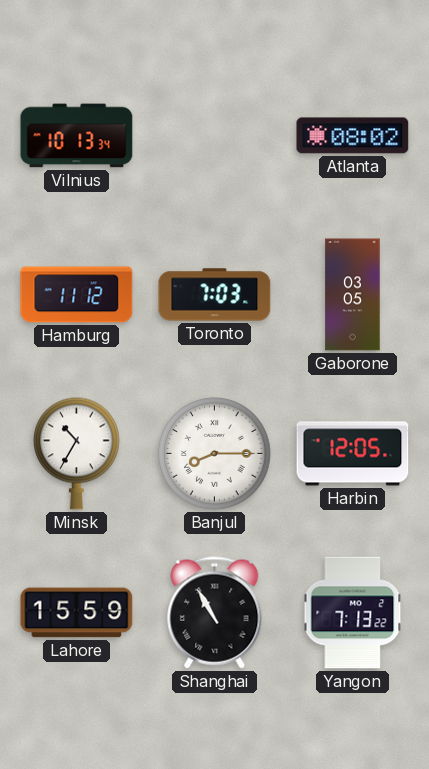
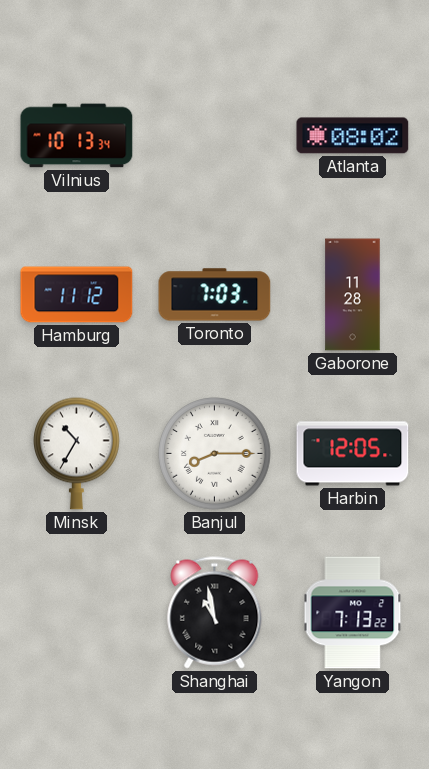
Gaborone: 03:05 -> 11:28
Lahore: 15:59 -> none
Shanghai: 10:55 -> 10:58
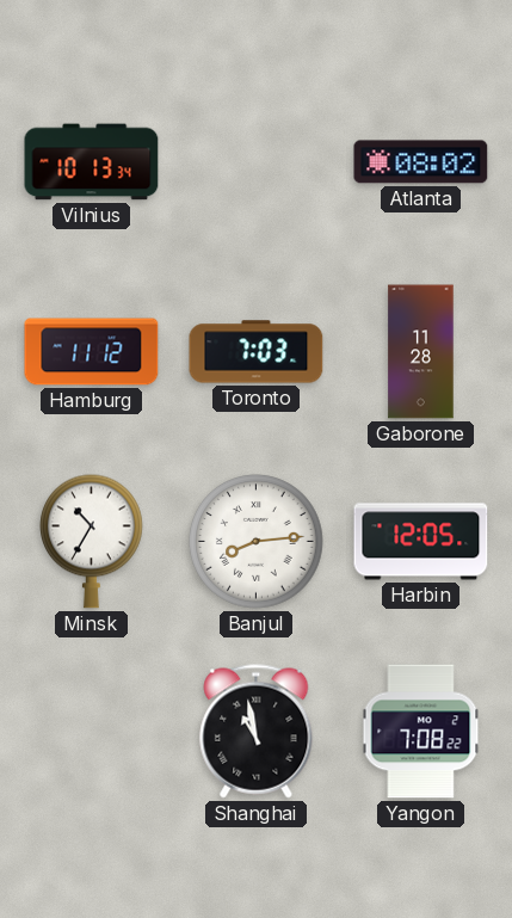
Banjul: 8:15 -> 8:14
Yangon: 7:13 -> 7:08
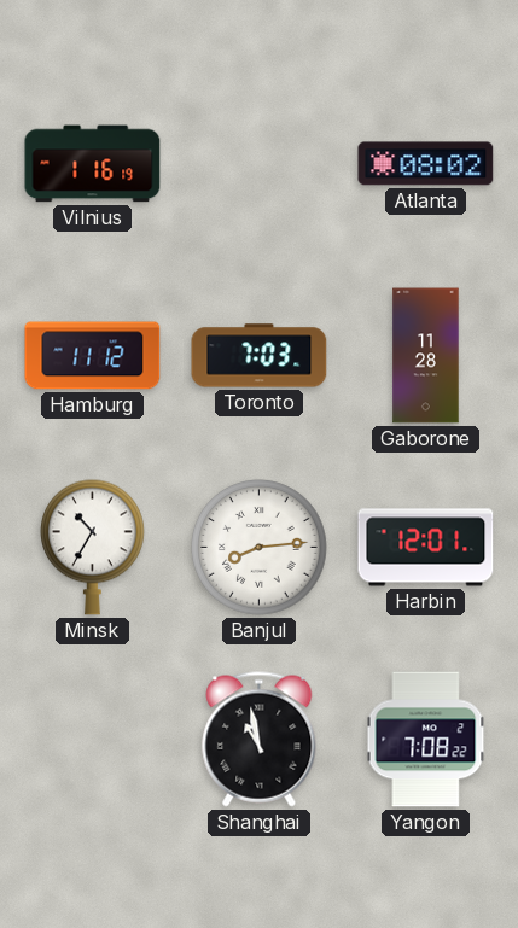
Vilnius: 10:13 -> 1:16
Harbin: 12:05 -> 12:01
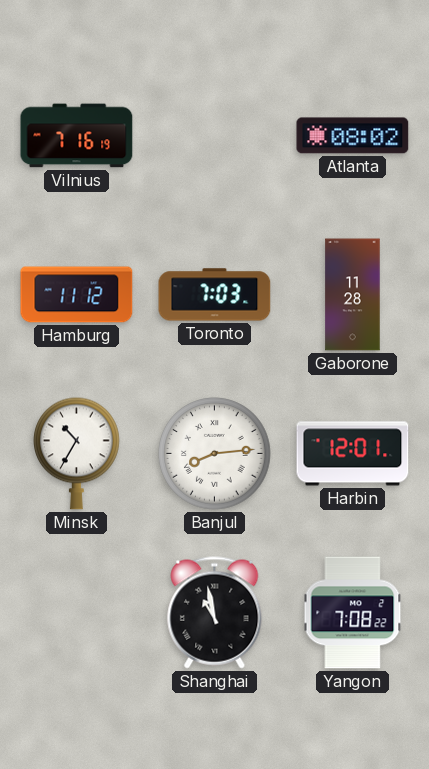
Vilnius: 1:16 -> 7:16
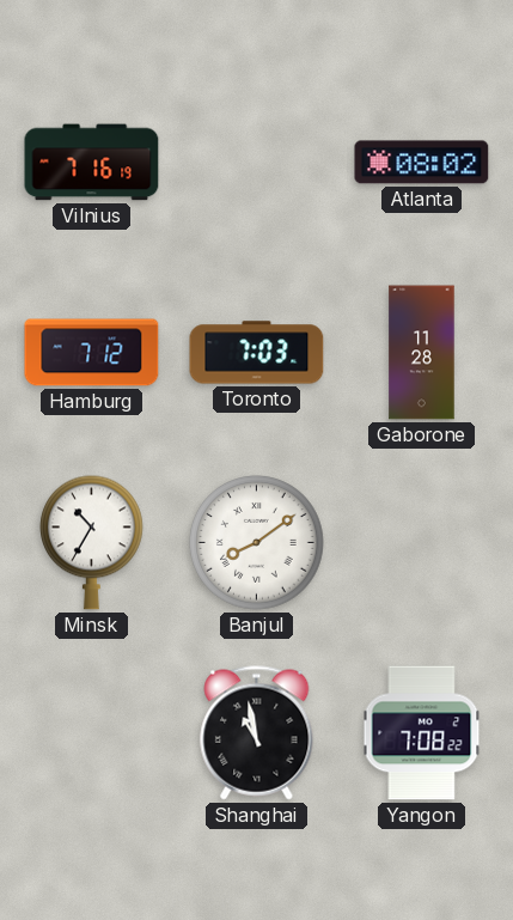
Hamburg: 11:12 -> 7:12
Banjul: 8:14 -> 8:09
Harbin: 12:01 -> none
